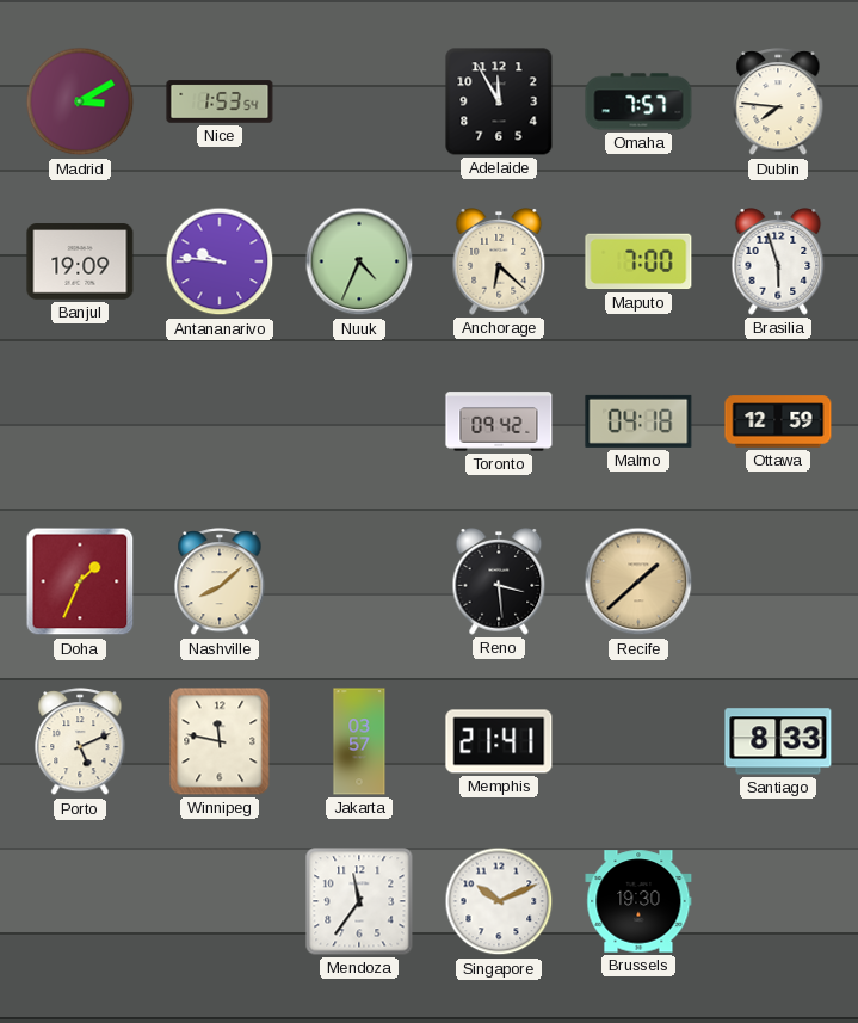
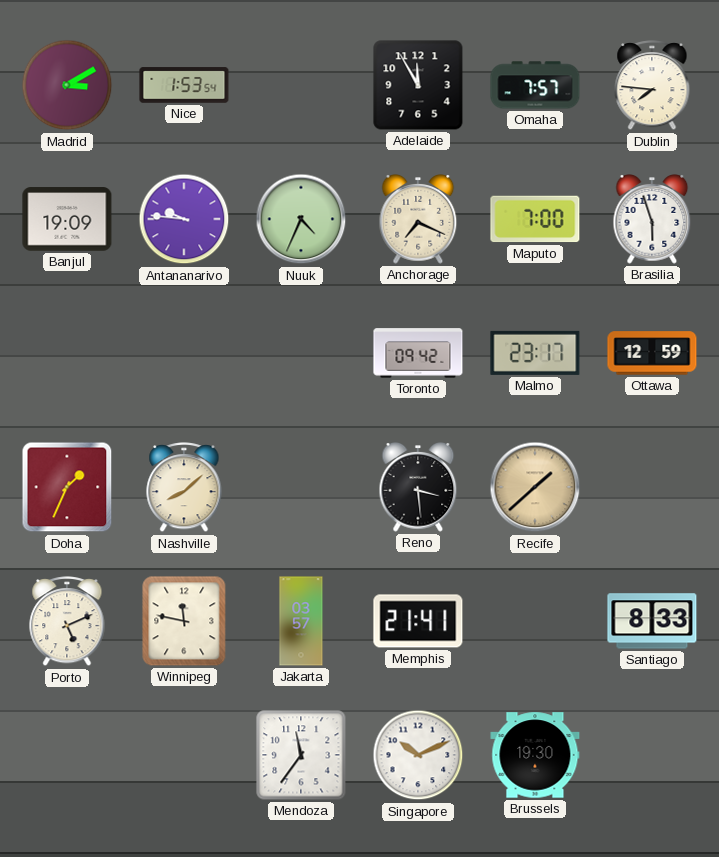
Anchorage: 6:22 -> 7:19
Malmo: 04:18 -> 23:17
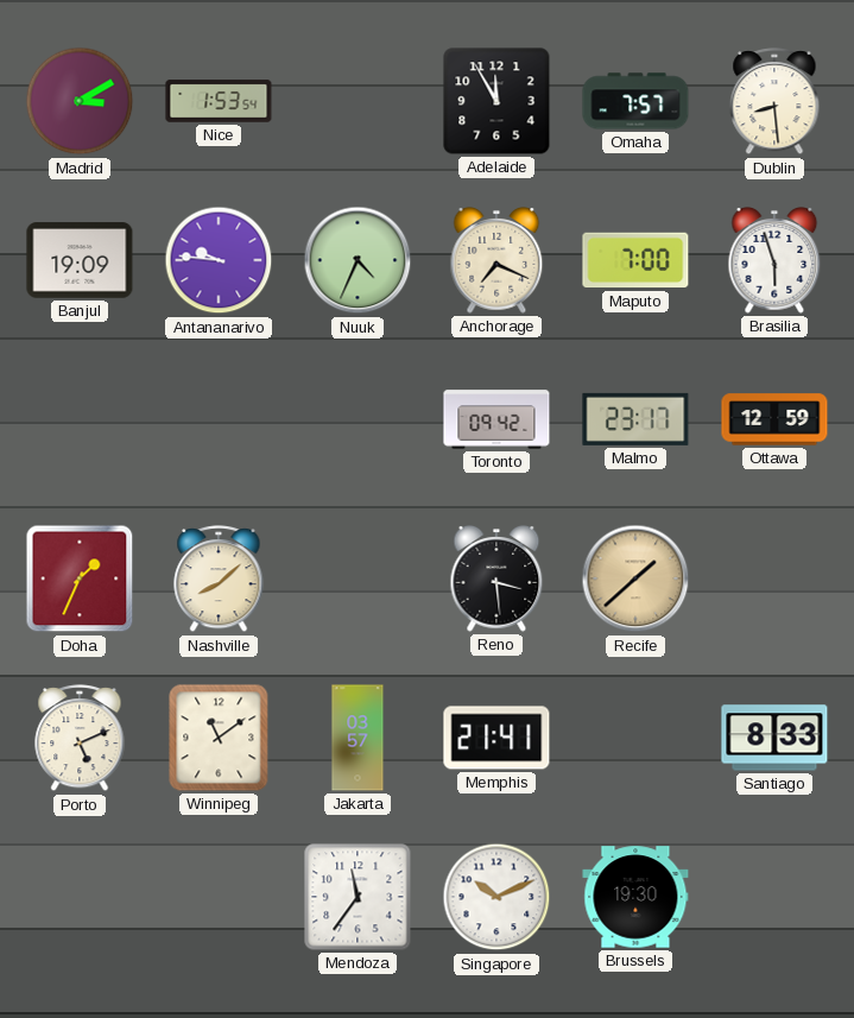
Dublin: 7:46 -> 8:29
Winnipeg: 11:47 -> 11:09
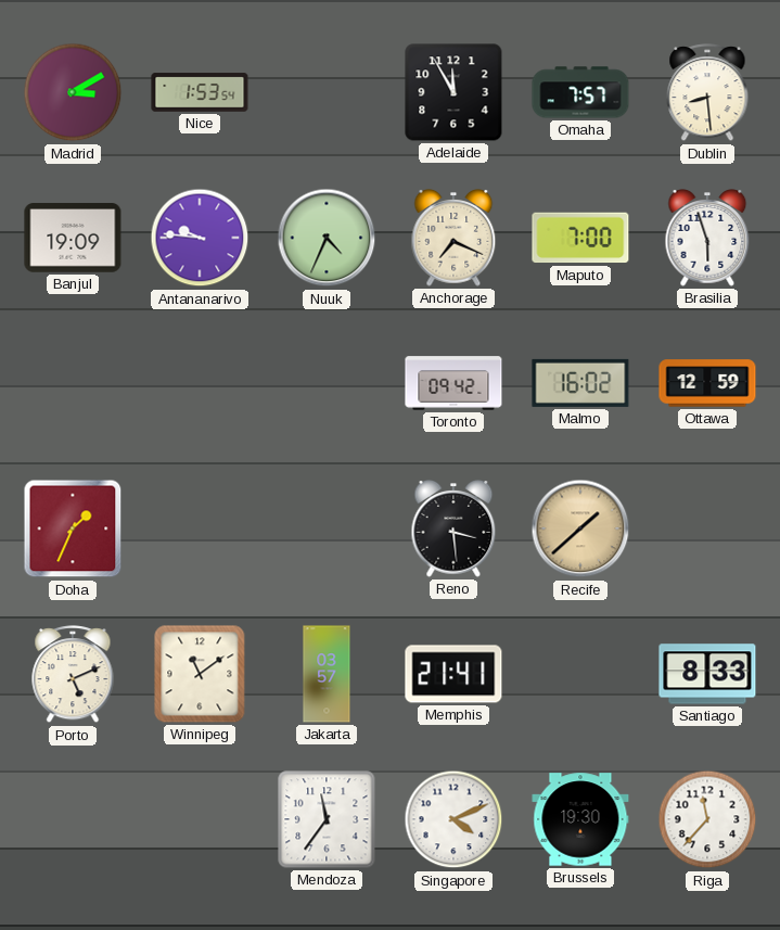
Malmo: 23:17 -> 16:02
Nashville: 8:08 -> none
Singapore: 10:11 -> 4:11
Riga: none -> 11:37
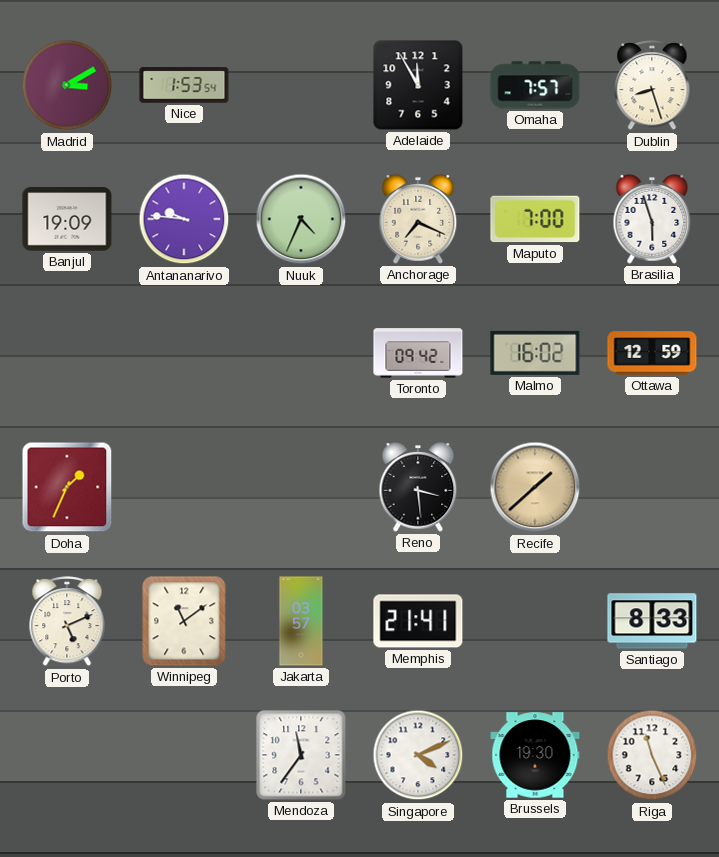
Dublin: 8:29 -> 8:27
Riga: 11:37 -> 11:26
